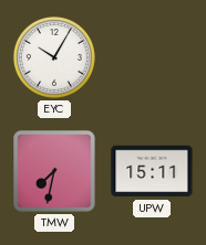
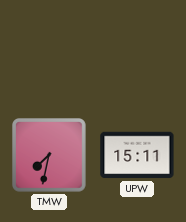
EYC: 10:05 -> none
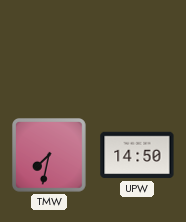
UPW: 15:11 -> 14:50
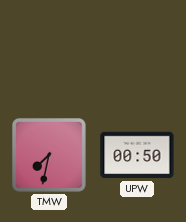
UPW: 14:50 -> 00:50
